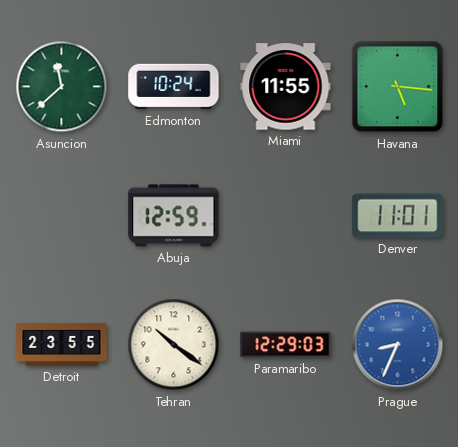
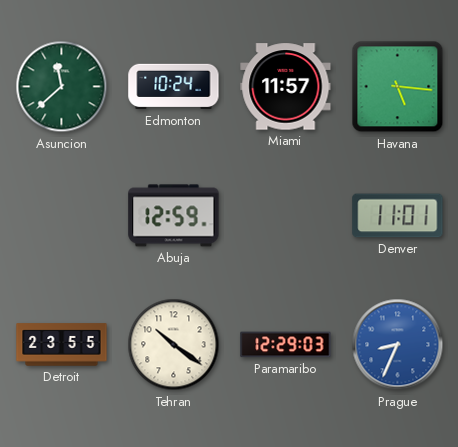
Miami: 11:55 -> 11:57
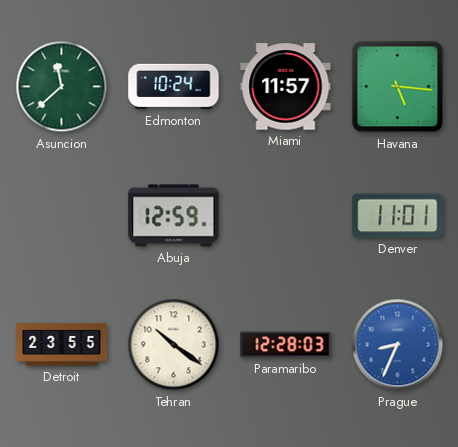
Paramaribo: 12:29 -> 12:28
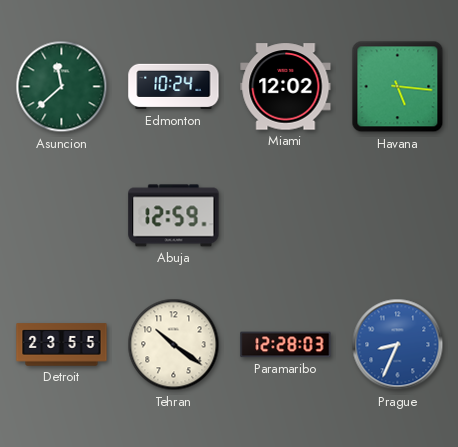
Miami: 11:57 -> 12:02
Denver: 11:01 -> none
